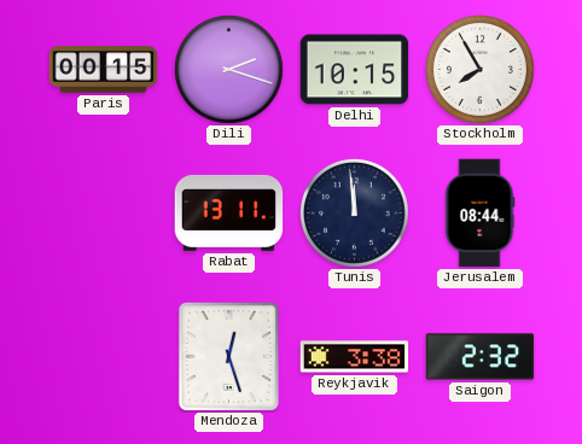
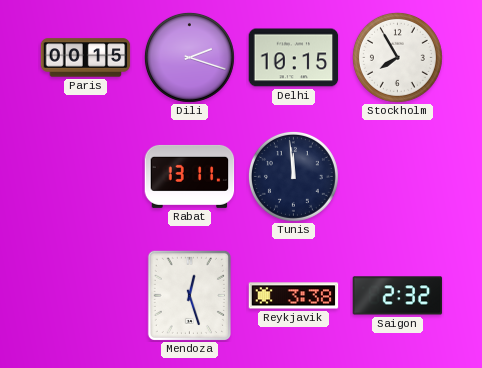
Jerusalem: 08:44 -> none
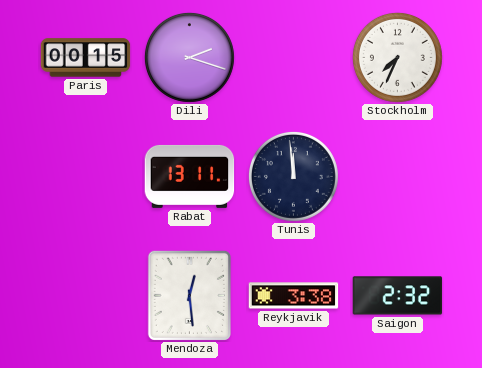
Delhi: 10:15 -> none
Stockholm: 7:55 -> 7:34
Mendoza: 12:27 -> 12:29
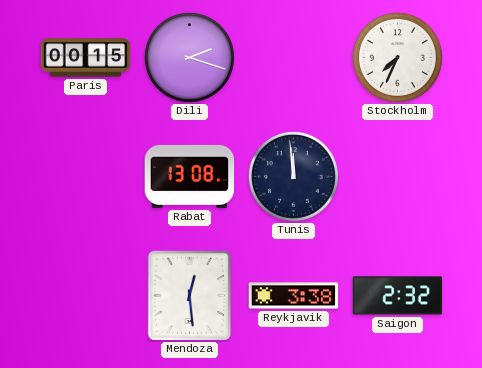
Rabat: 13:11 -> 13:08
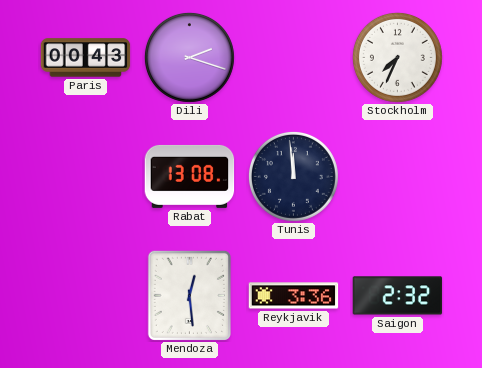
Paris: 00:15 -> 00:43
Reykjavik: 3:38 -> 3:36
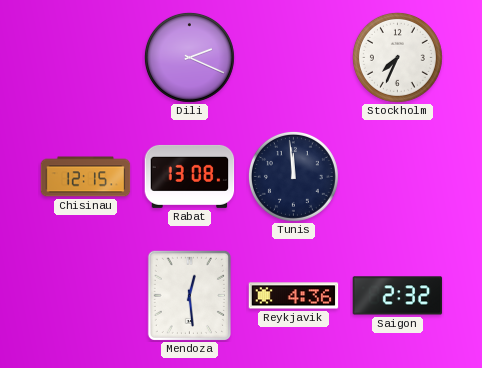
Paris: 00:43 -> none
Dili: 2:18 -> 2:19
Chisinau: none -> 12:15
Reykjavik: 3:36 -> 4:36
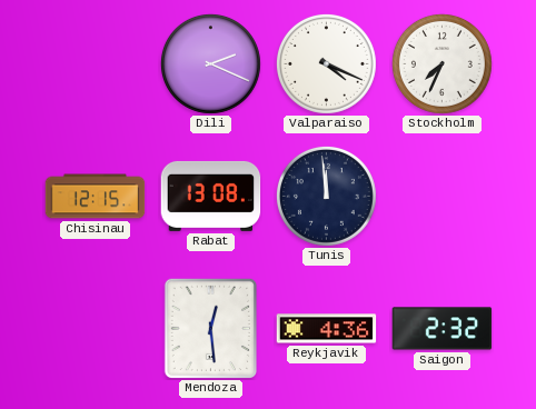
Valparaiso: none -> 4:19
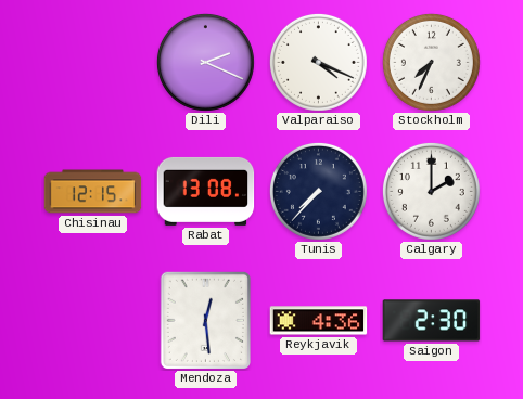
Tunis: 11:59 -> 7:37
Calgary: none -> 2:00
Saigon: 2:32 -> 2:30
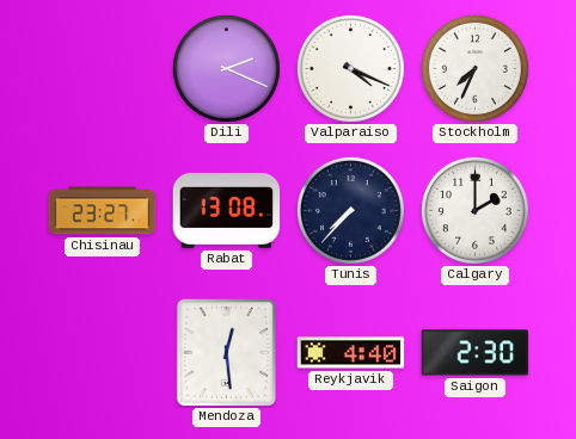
Chisinau: 12:15 -> 23:27
Reykjavik: 4:36 -> 4:40
